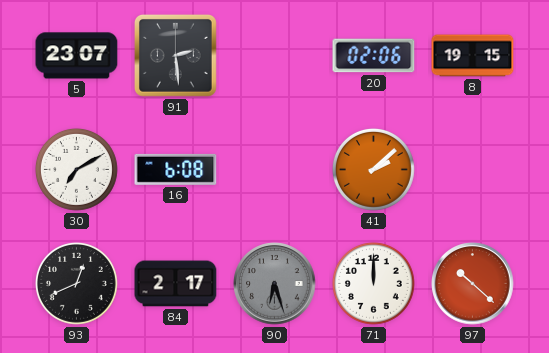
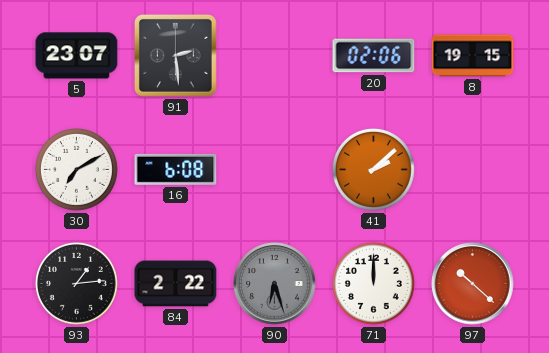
93: 12:41 -> 1:14
84: 2:17 -> 2:22
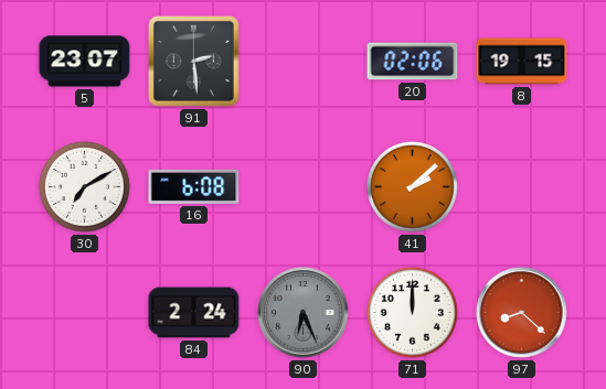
93: 1:14 -> none
84: 2:22 -> 2:24
90: 6:27 -> 6:26
97: 10:22 -> 8:22
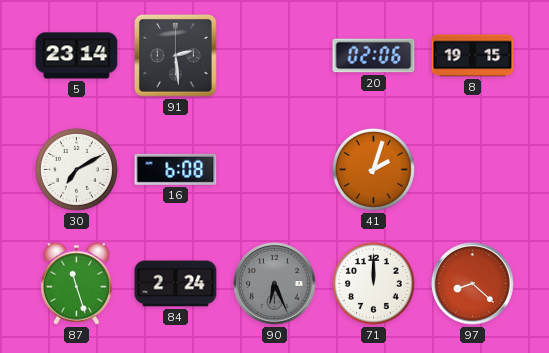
5: 23:07 -> 23:14
41: 2:08 -> 2:03
87: none -> 11:27
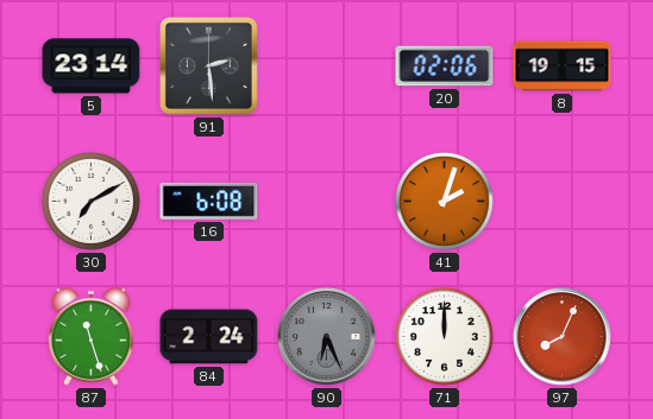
97: 8:22 -> 8:04
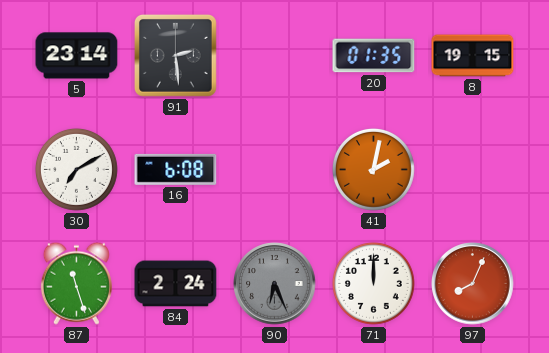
20: 02:06 -> 01:35
41: 2:03 -> 2:02
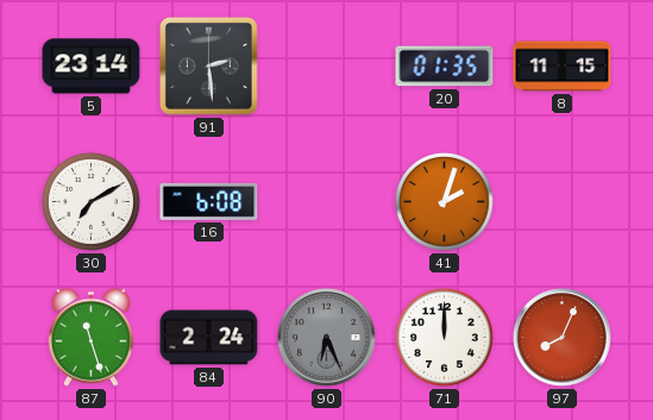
8: 19:15 -> 11:15
41: 2:02 -> 2:03
